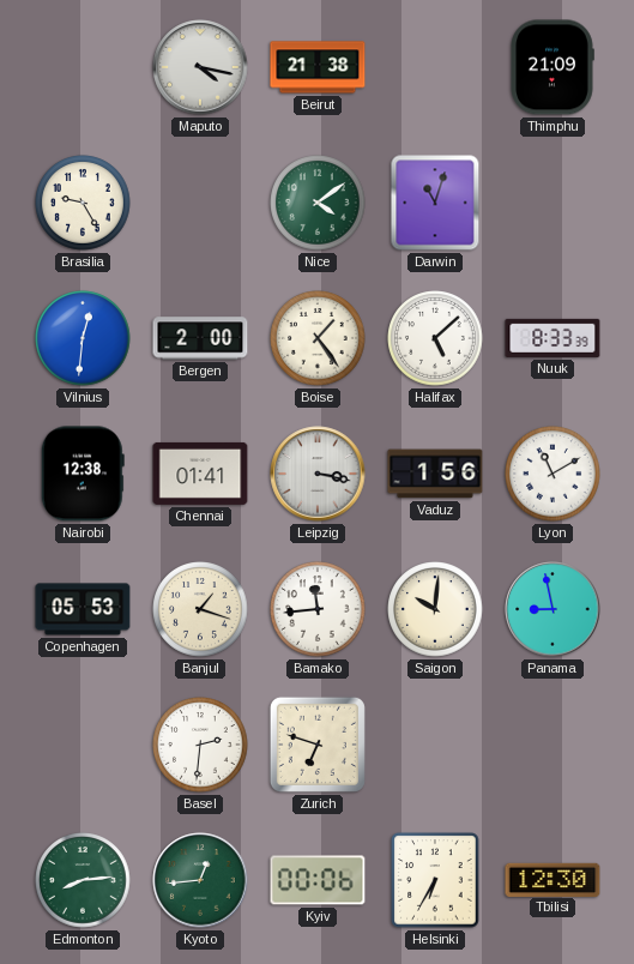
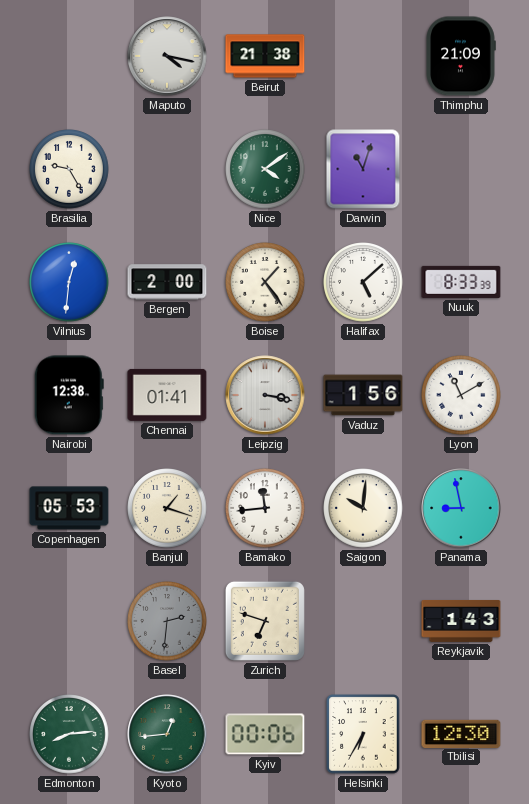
Basel dial: white -> grey
Reykjavik: none -> 1:43
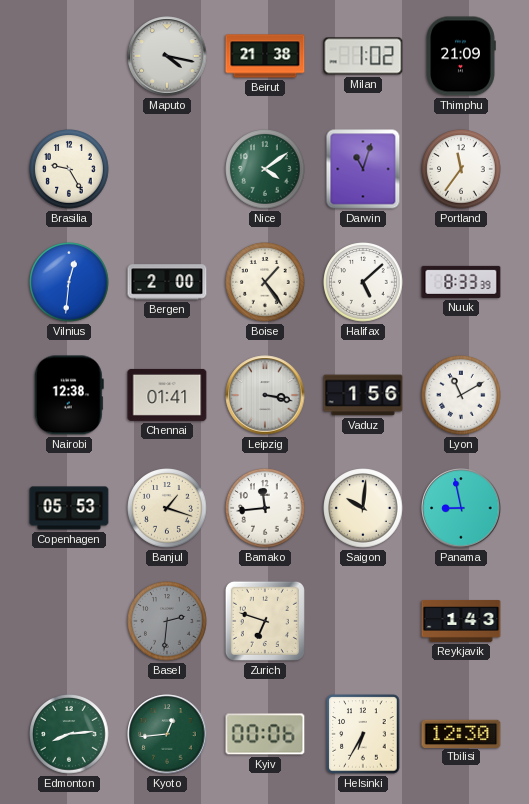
Milan: none -> 1:02
Portland: none -> 11:36
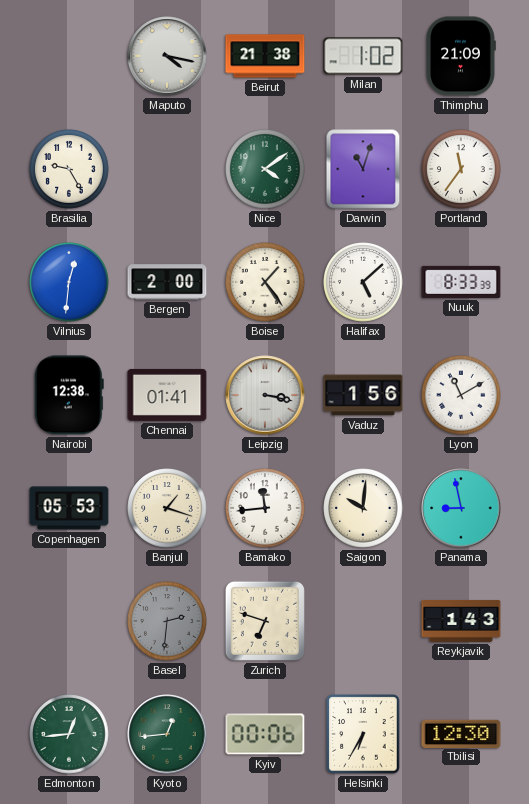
Edmonton: 8:14 -> 12:44
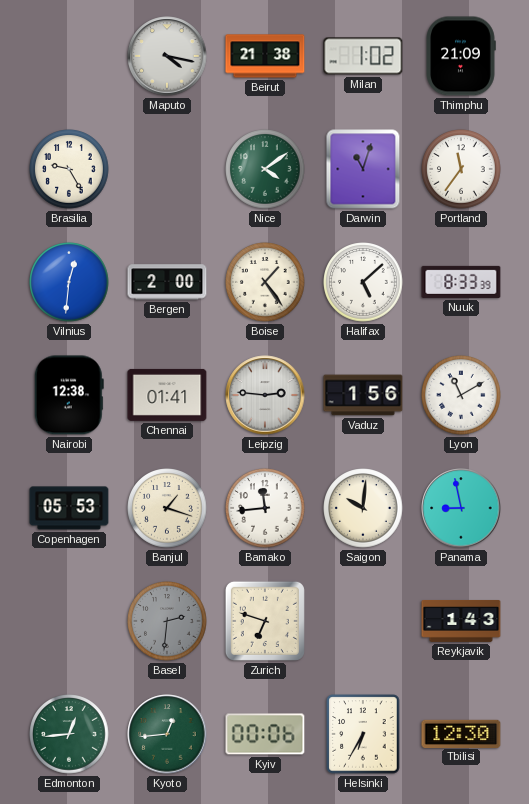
Leipzig: 3:17 -> 2:46
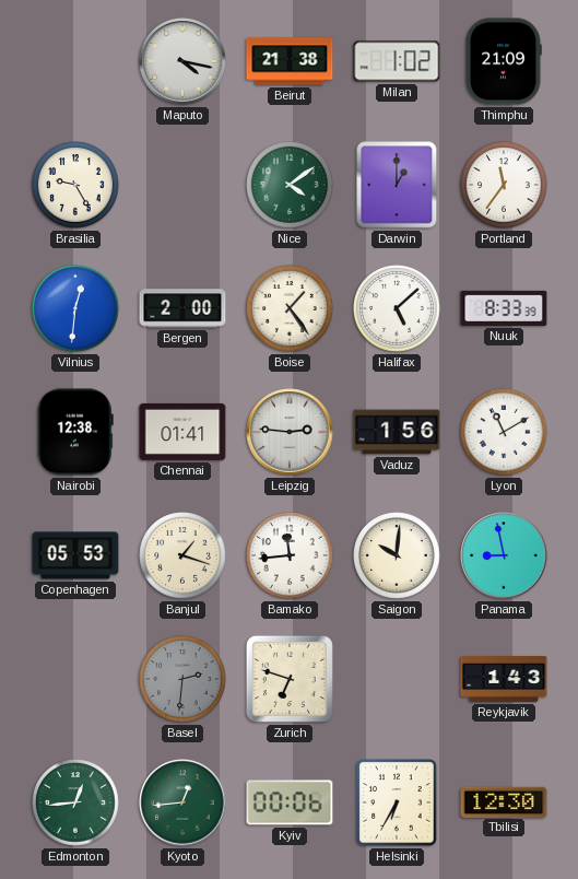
Darwin: 11:03 -> 1:00
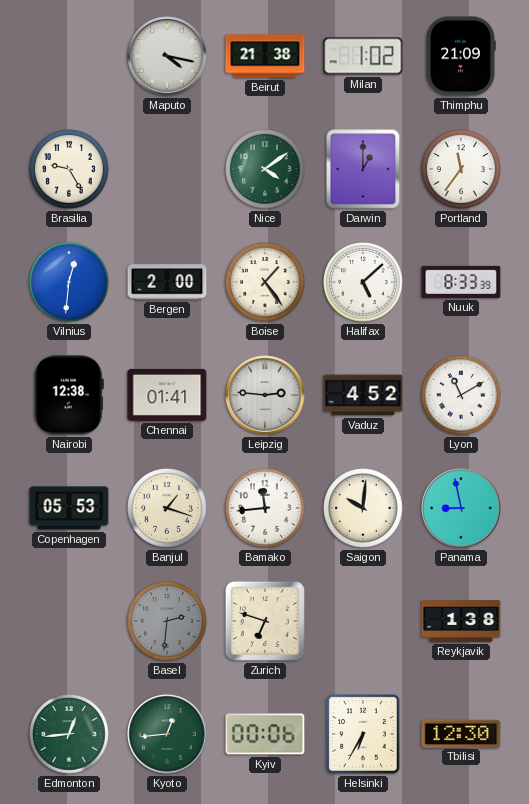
Vaduz: 1:56 -> 4:52
Reykjavik: 1:43 -> 1:38
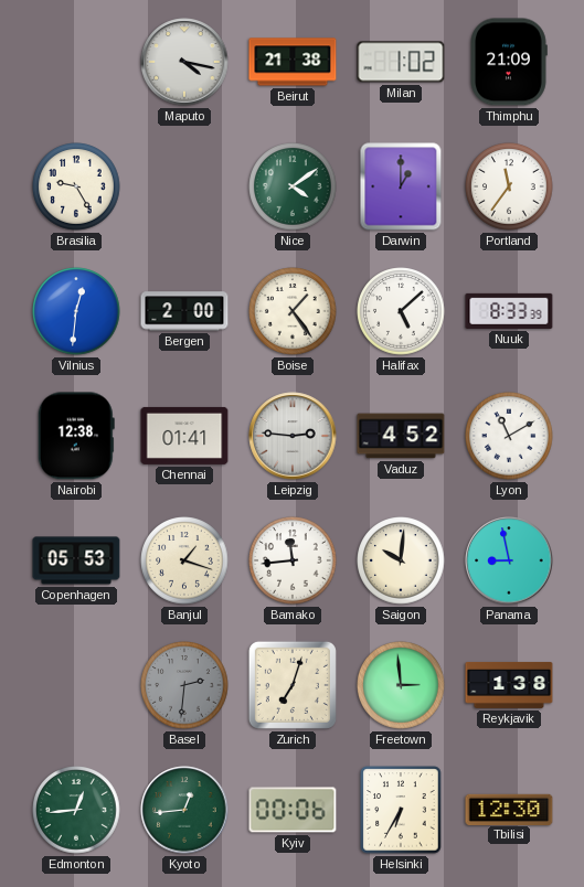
Zurich: 6:48 -> 7:03
Freetown: none -> 2:59
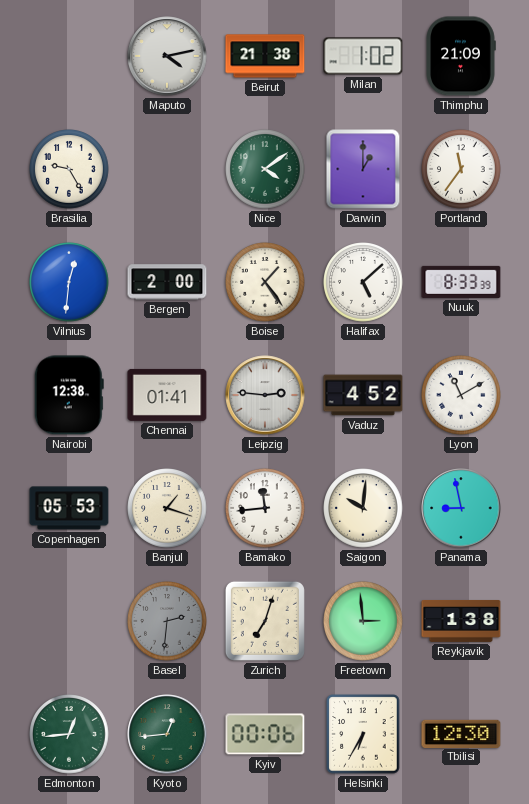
Maputo: 4:17 -> 4:13
